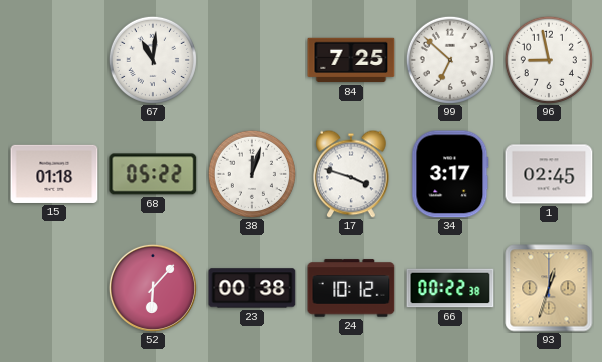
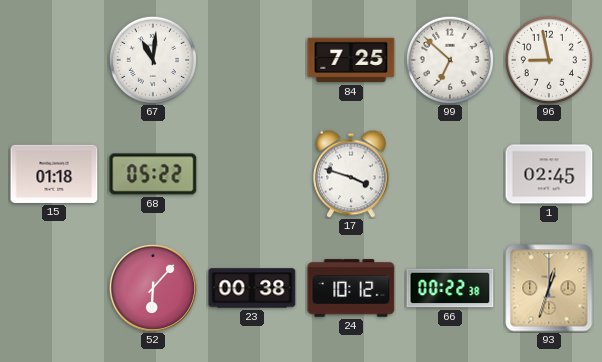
38: 12:03 -> none
34: 3:17 -> none
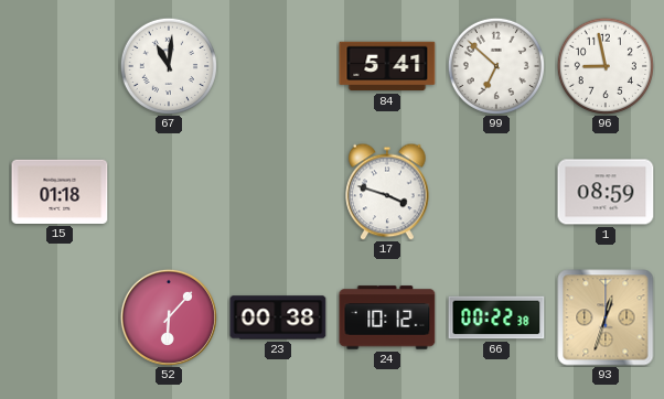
84: 7:25 -> 5:41
68: 05:22 -> none
1: 02:45 -> 08:59
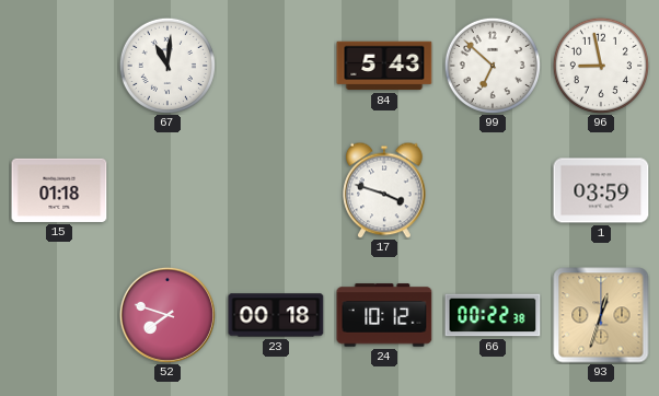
84: 5:41 -> 5:43
1: 08:59 -> 03:59
52: 6:07 -> 7:48
23: 00:38 -> 00:18
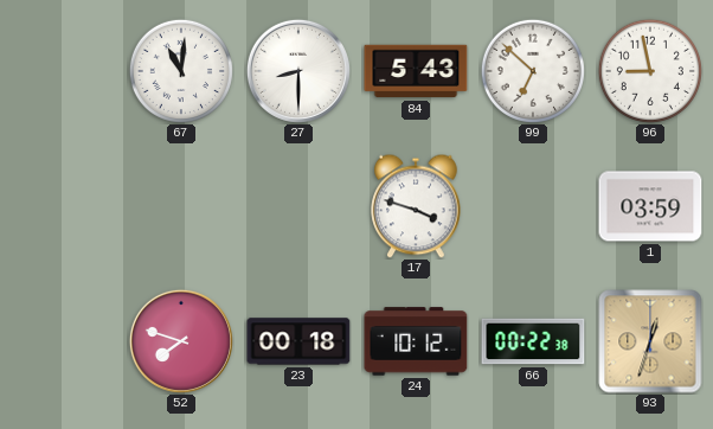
27: none -> 8:30
15: 01:18 -> none
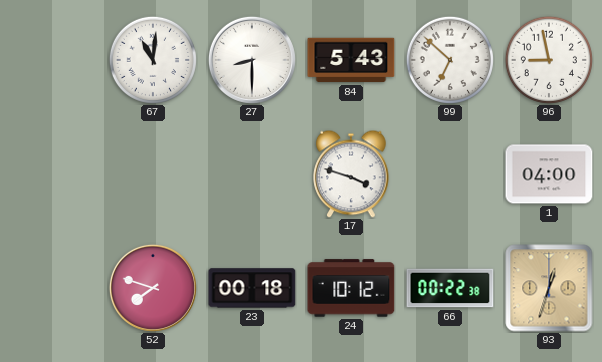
1: 03:59 -> 04:00
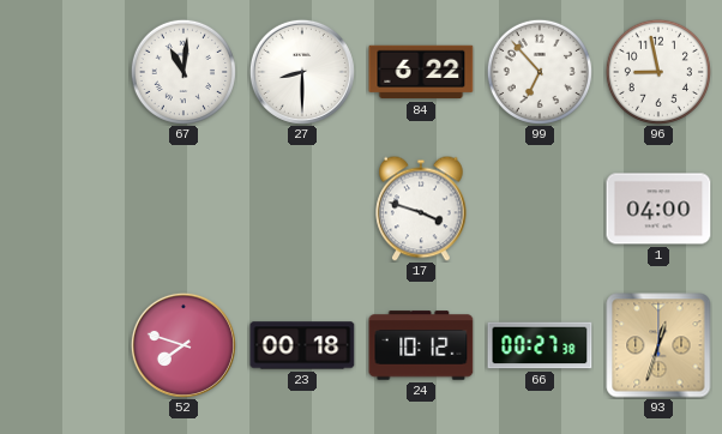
84: 5:43 -> 6:22
99: 6:52 -> 6:53
66: 00:22 -> 00:27
